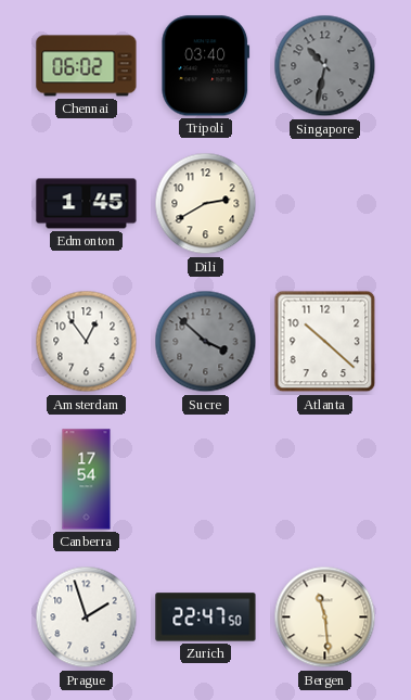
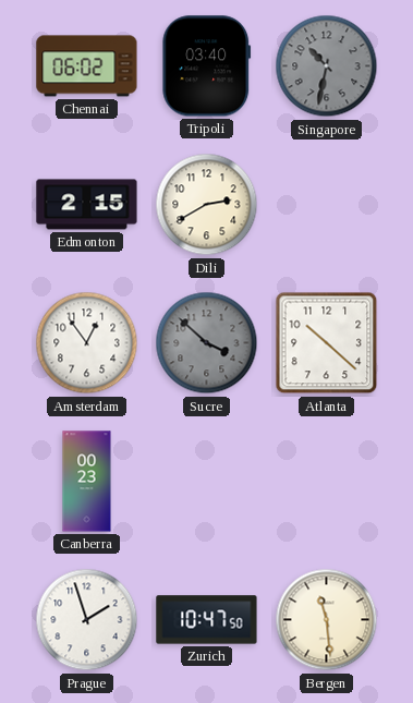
Edmonton: 1:45 -> 2:15
Canberra: 17:54 -> 00:23
Zurich: 22:47 -> 10:47
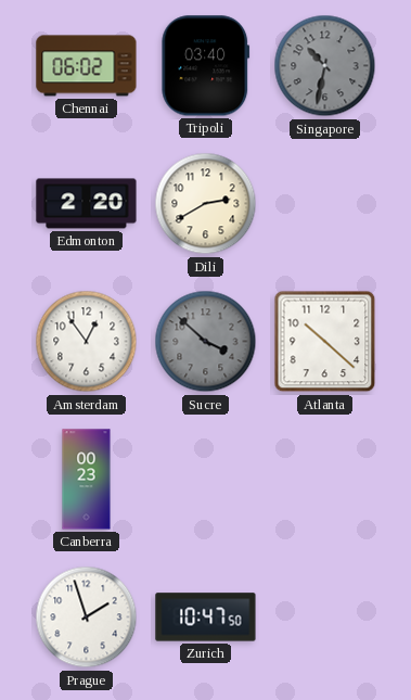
Edmonton: 2:15 -> 2:20
Bergen: 11:29 -> none
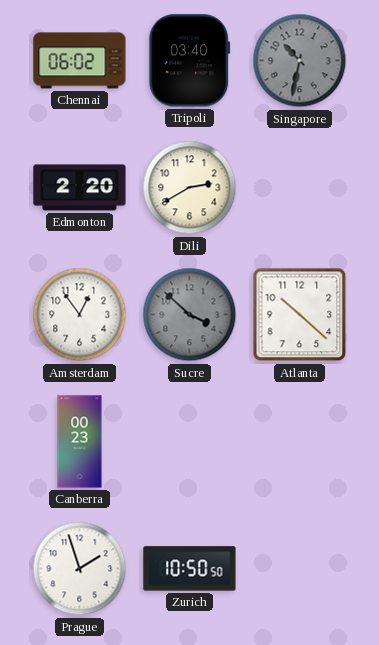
Zurich: 10:47 -> 10:50
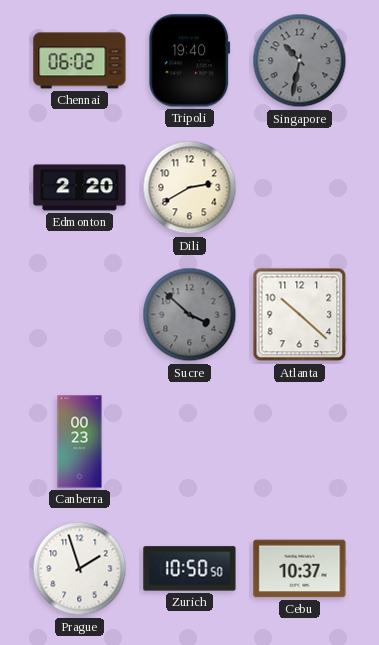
Tripoli: 03:40 -> 19:40
Amsterdam: 12:54 -> none
Cebu: none -> 10:37
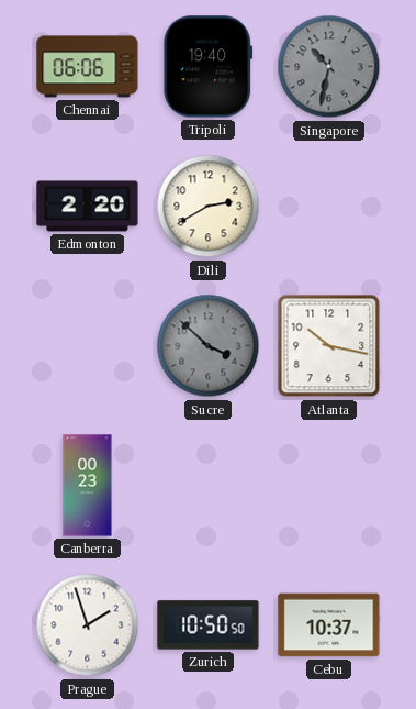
Chennai: 06:02 -> 06:06
Atlanta: 10:22 -> 10:17
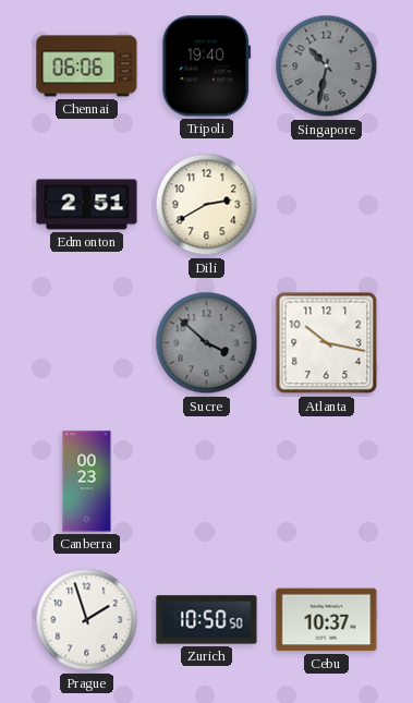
Edmonton: 2:20 -> 2:51
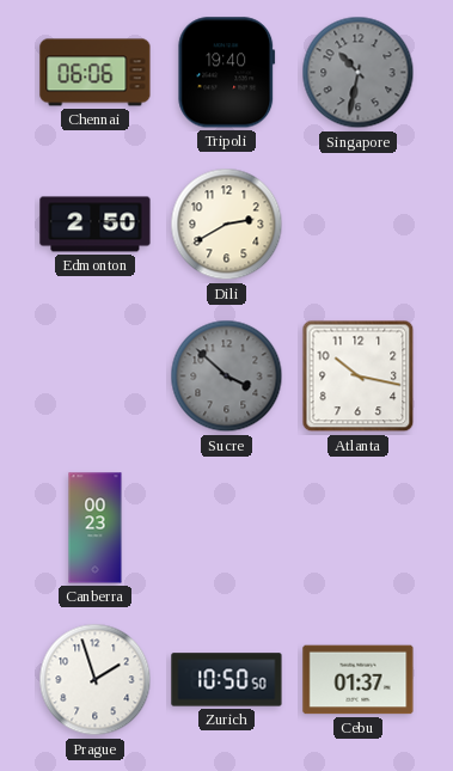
Edmonton: 2:51 -> 2:50
Cebu: 10:37 -> 01:37
